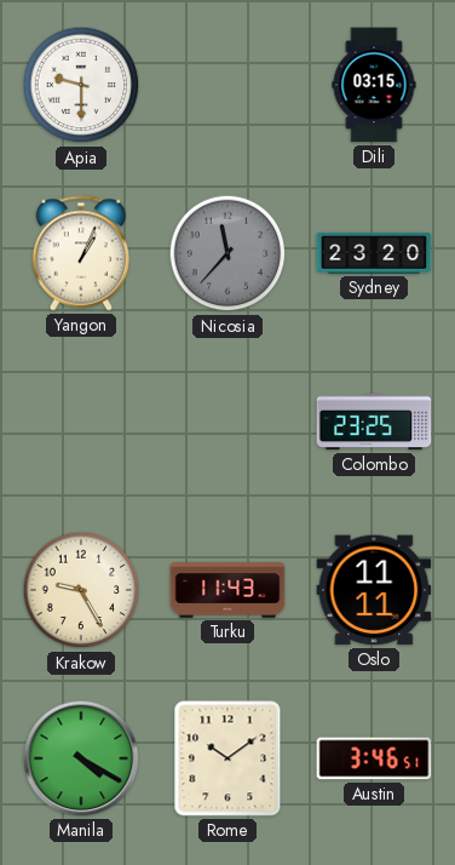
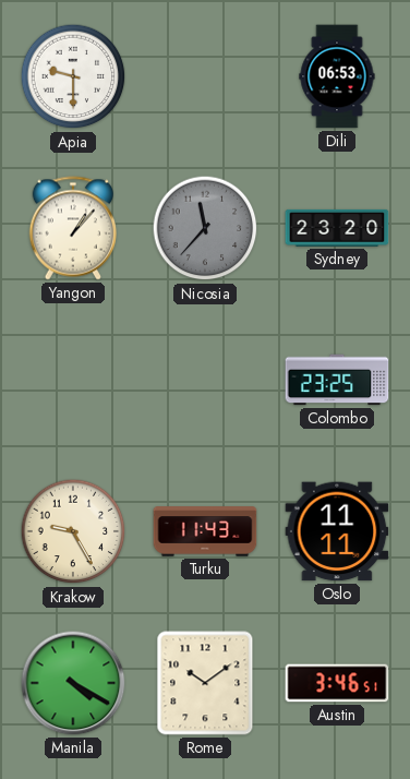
Dili: 03:15 -> 06:53
Yangon: 1:04 -> 1:07
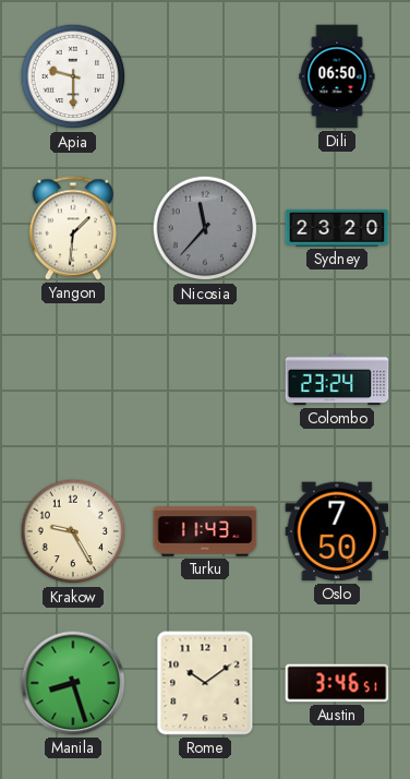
Dili: 06:53 -> 06:50
Yangon: 1:07 -> 1:31
Colombo: 23:25 -> 23:24
Oslo: 11:11 -> 7:50
Manila: 4:20 -> 8:27
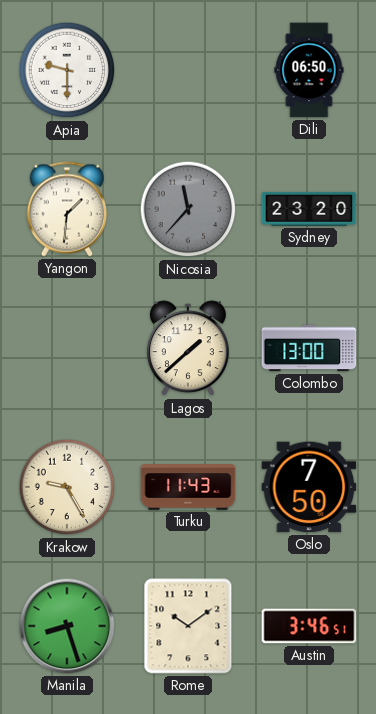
Lagos: none -> 1:38
Colombo: 23:24 -> 13:00
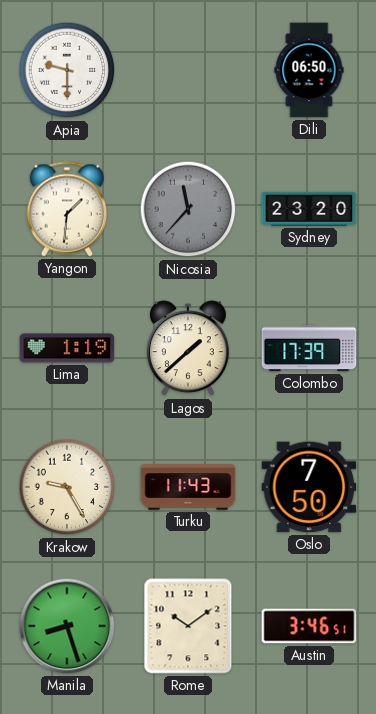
Lima: none -> 1:19
Colombo: 13:00 -> 17:39
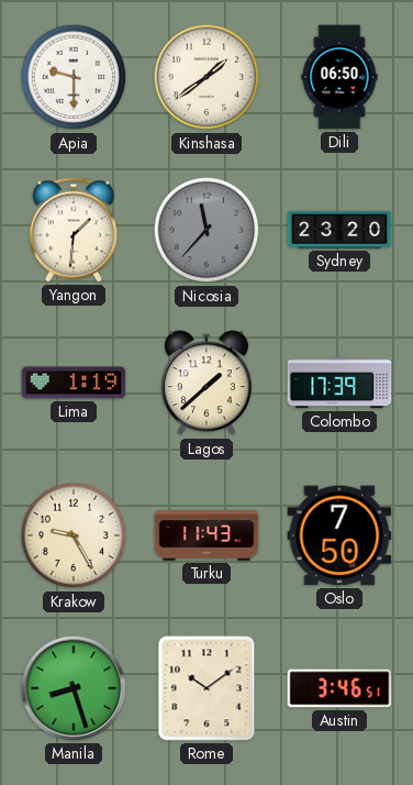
Kinshasa: none -> 1:39
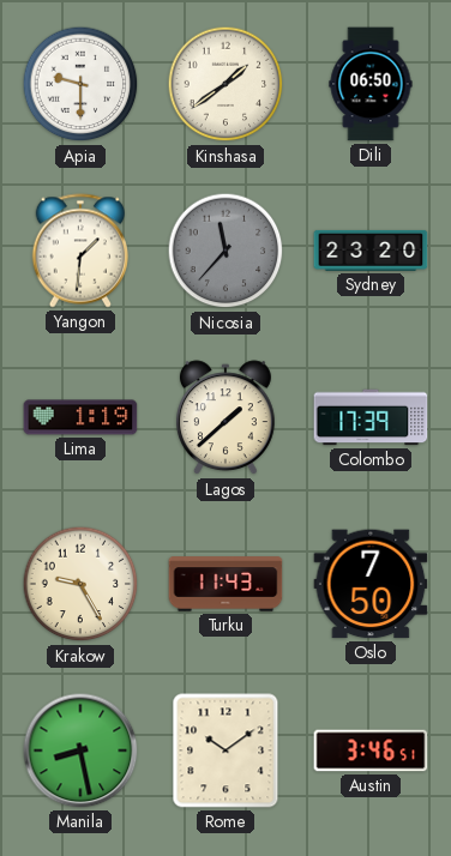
Manila: 8:27 -> 8:28
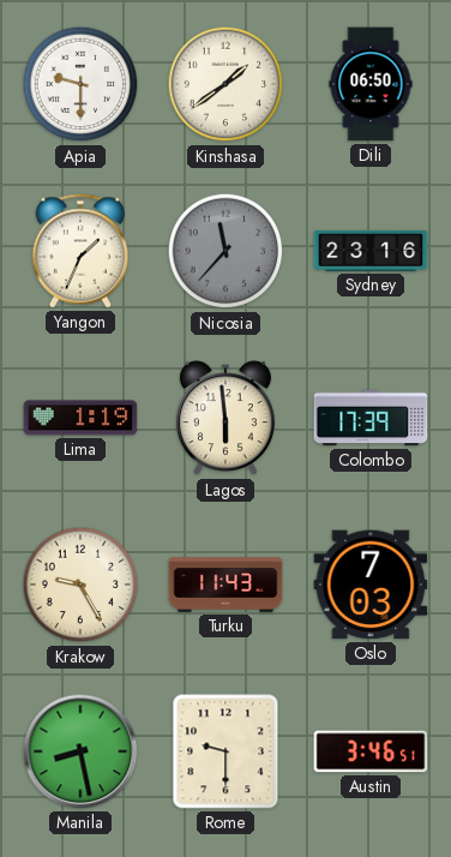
Yangon: 1:31 -> 1:34
Sydney: 23:20 -> 23:16
Lagos: 1:38 -> 5:59
Oslo: 7:50 -> 7:03
Rome: 10:09 -> 9:30
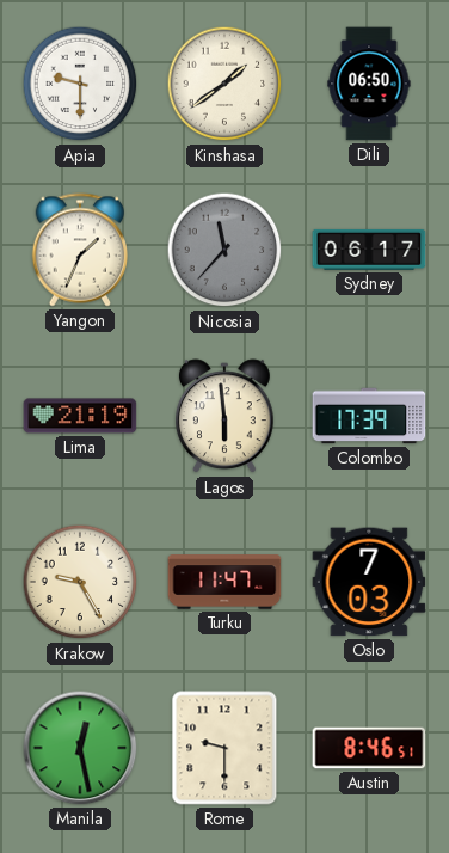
Sydney: 23:16 -> 06:17
Lima: 1:19 -> 21:19
Turku: 11:43 -> 11:47
Manila: 8:28 -> 12:28
Austin: 3:46 -> 8:46
